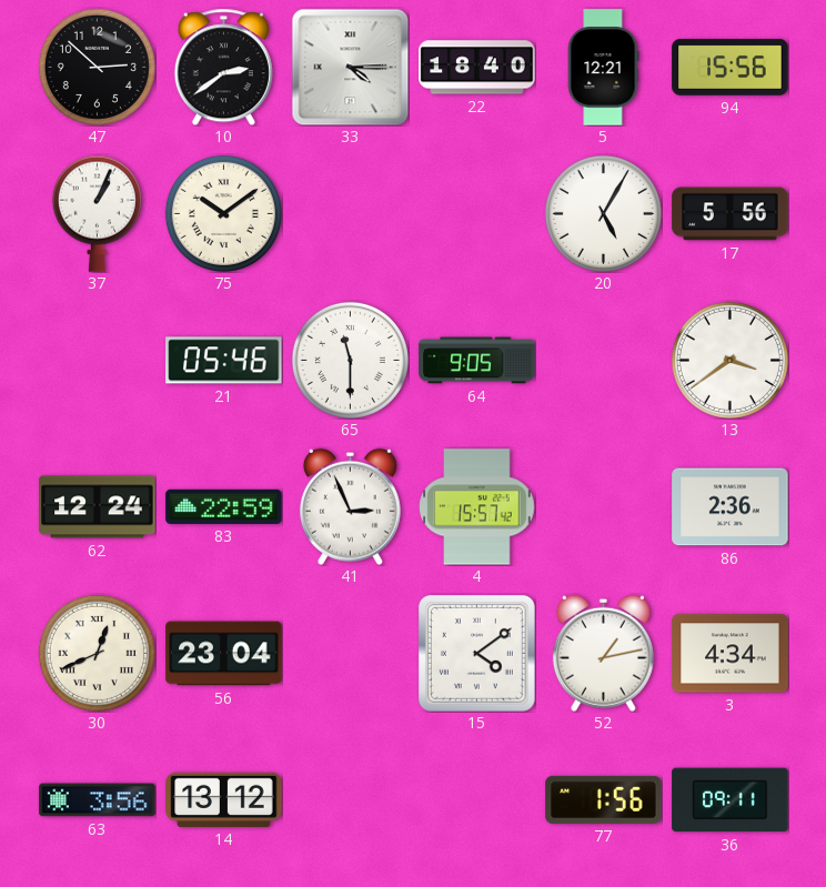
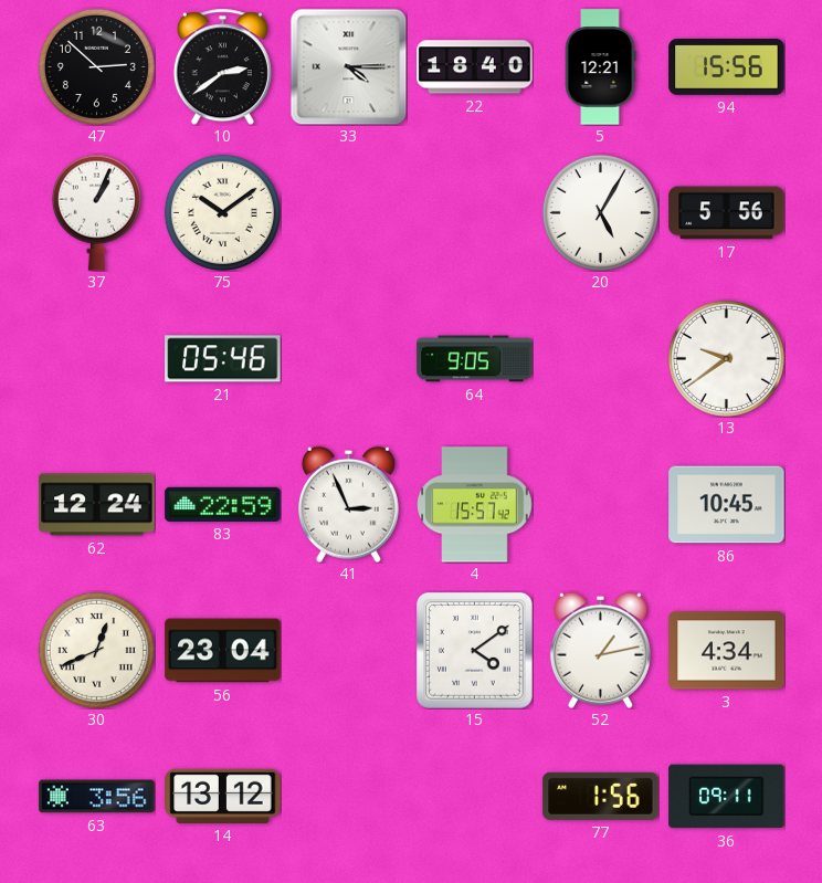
65: 11:30 -> none
13: 3:39 -> 9:39
86: 2:36 -> 10:45
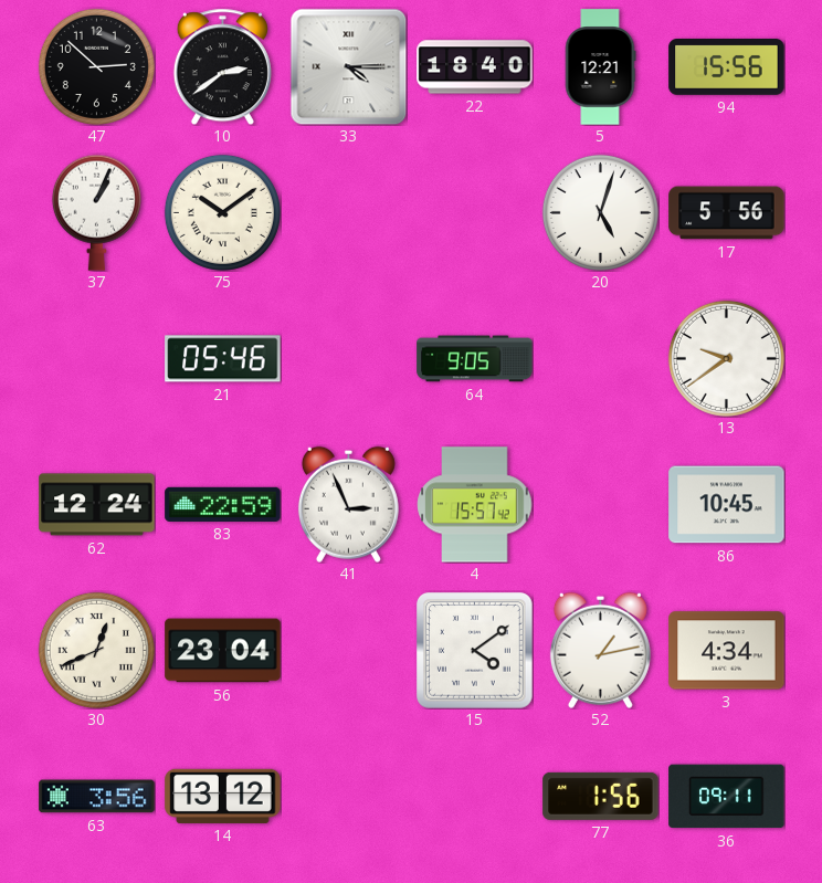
20: 5:05 -> 5:03
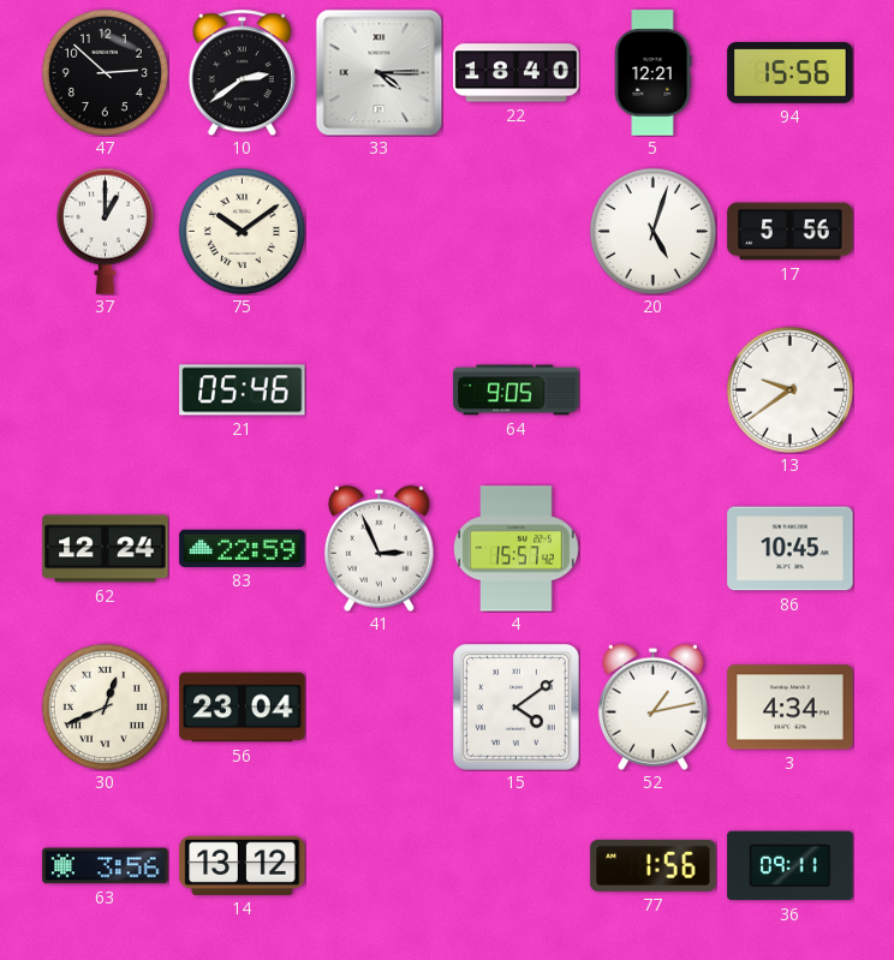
37: 1:04 -> 1:00
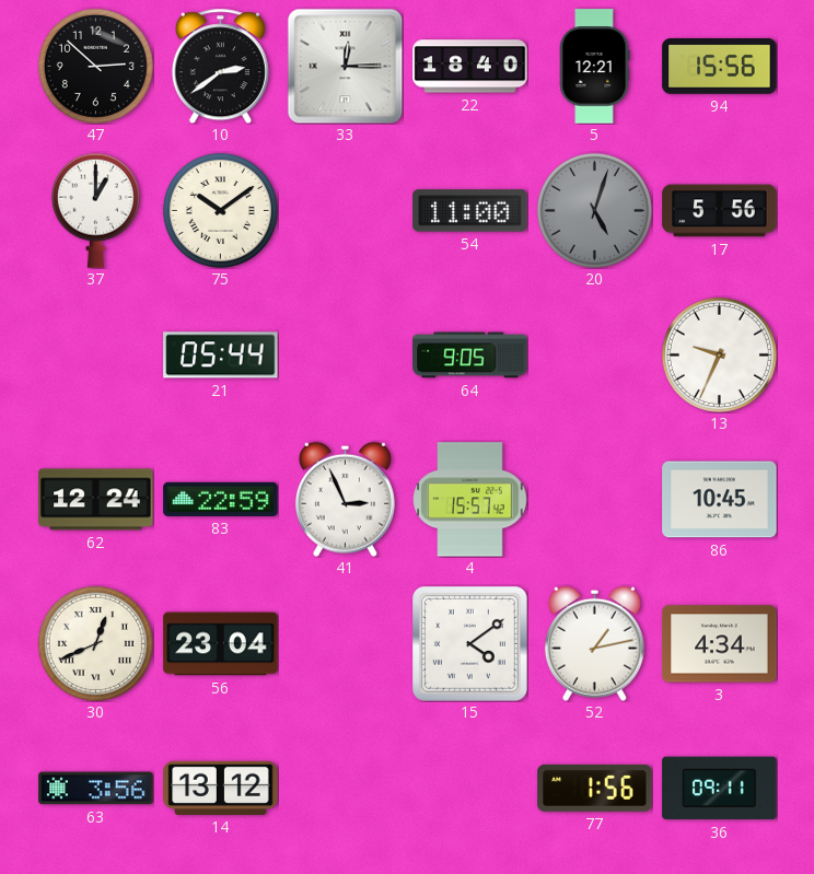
33: 4:15 -> 12:15
54: none -> 11:00
20 dial: white -> grey
21: 05:46 -> 05:44
13: 9:39 -> 9:34
